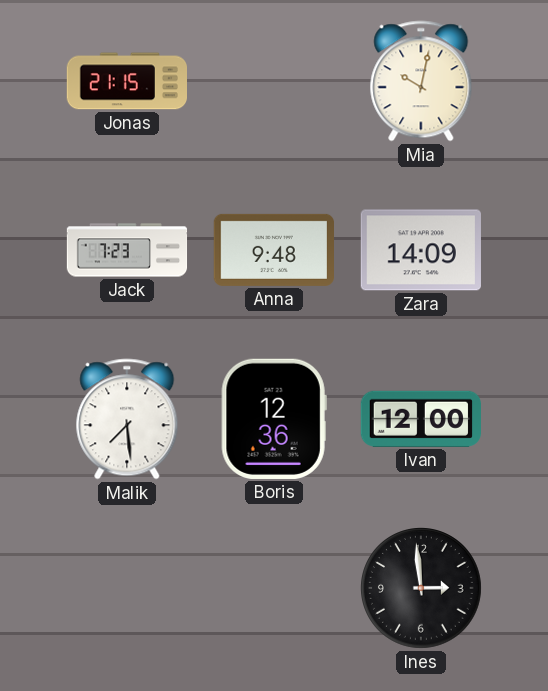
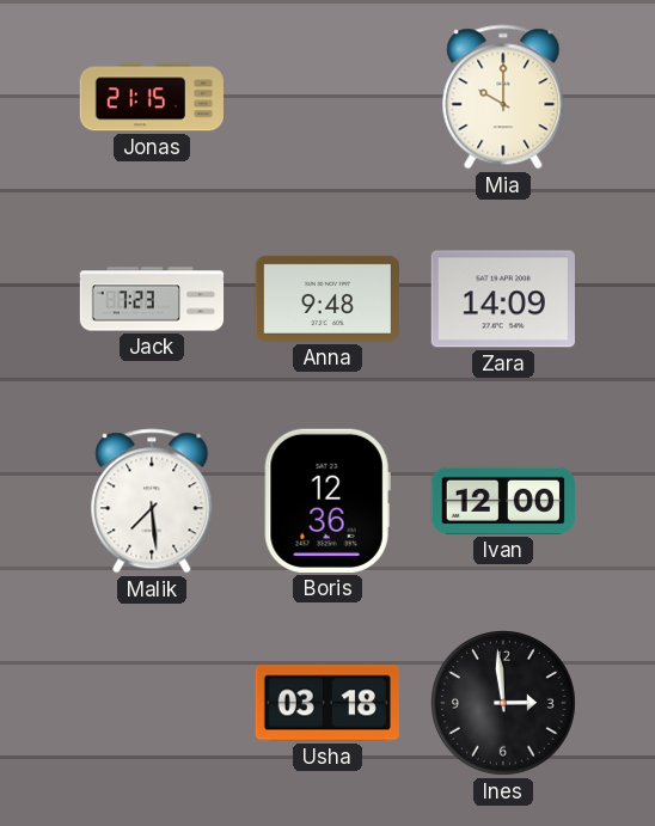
Mia: 10:02 -> 10:00
Usha: none -> 03:18
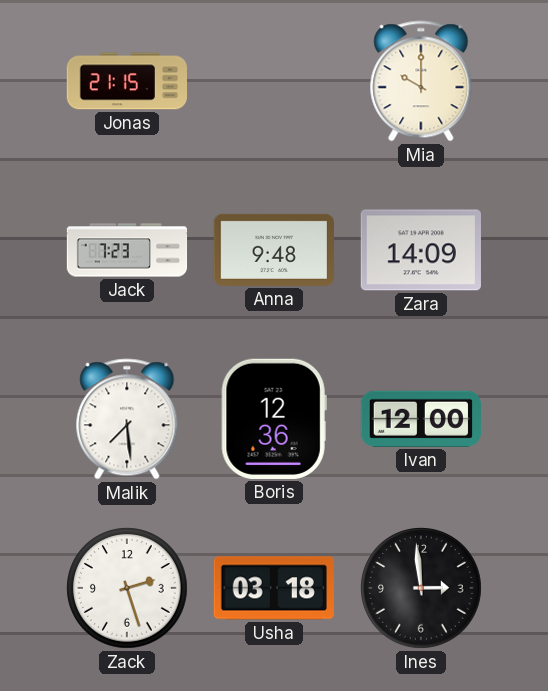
Zack: none -> 2:27
